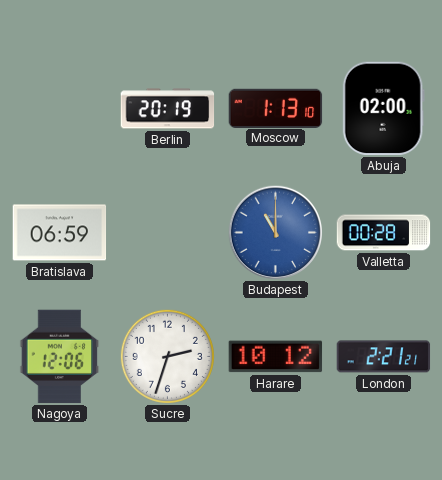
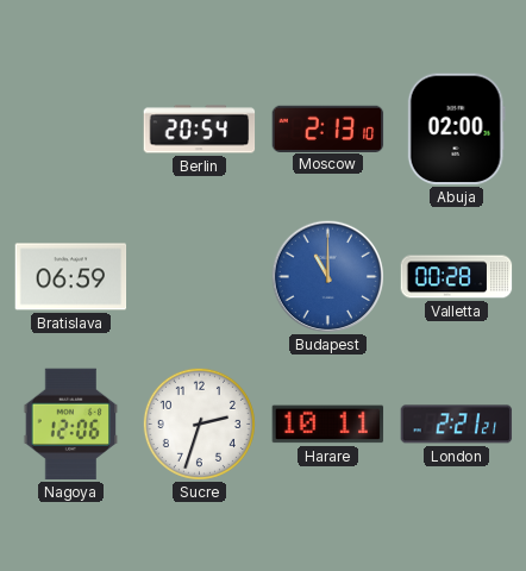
Berlin: 20:19 -> 20:54
Moscow: 1:13 -> 2:13
Harare: 10:12 -> 10:11
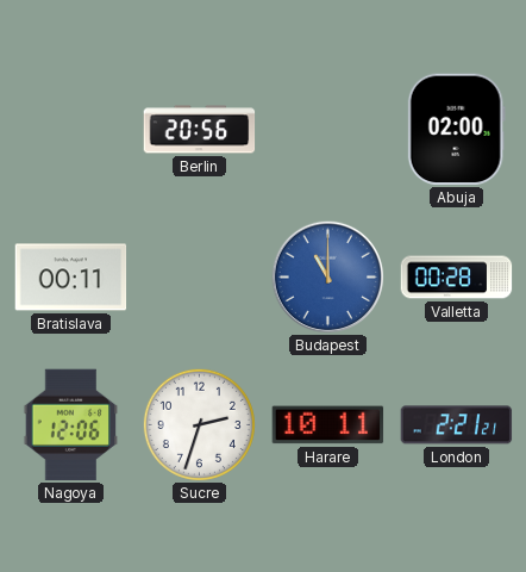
Berlin: 20:54 -> 20:56
Moscow: 2:13 -> none
Bratislava: 06:59 -> 00:11
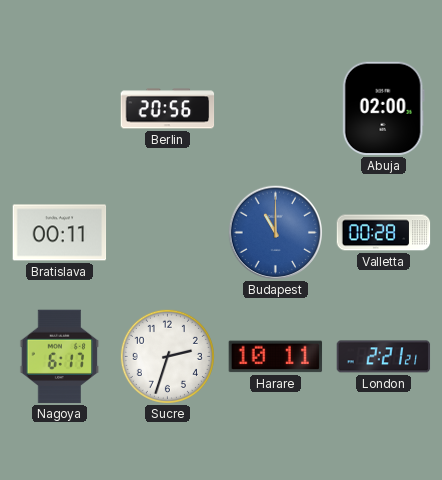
Nagoya: 12:06 -> 6:17
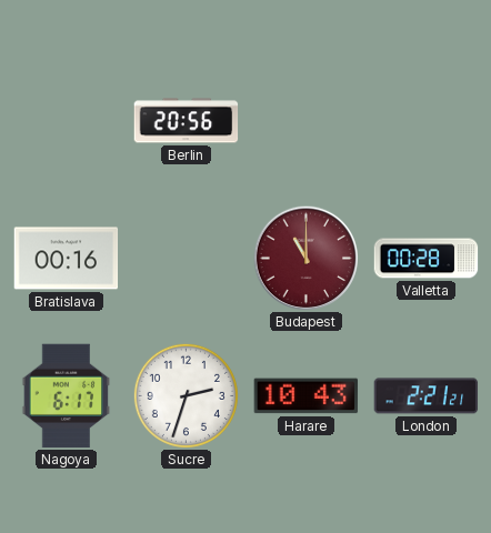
Abuja: 02:00 -> none
Bratislava: 00:11 -> 00:16
Budapest dial: blue -> burgundy
Harare: 10:11 -> 10:43
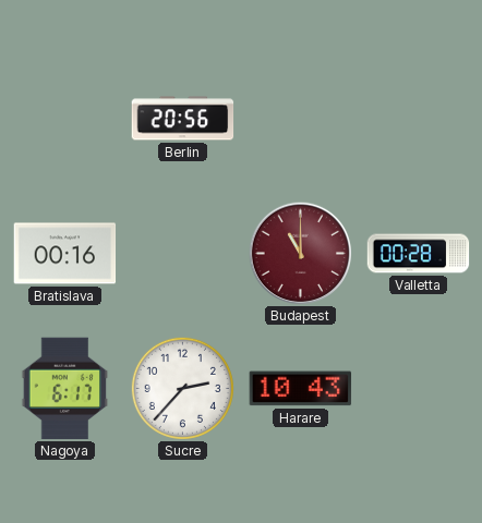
Sucre: 2:33 -> 2:37
London: 2:21 -> none
